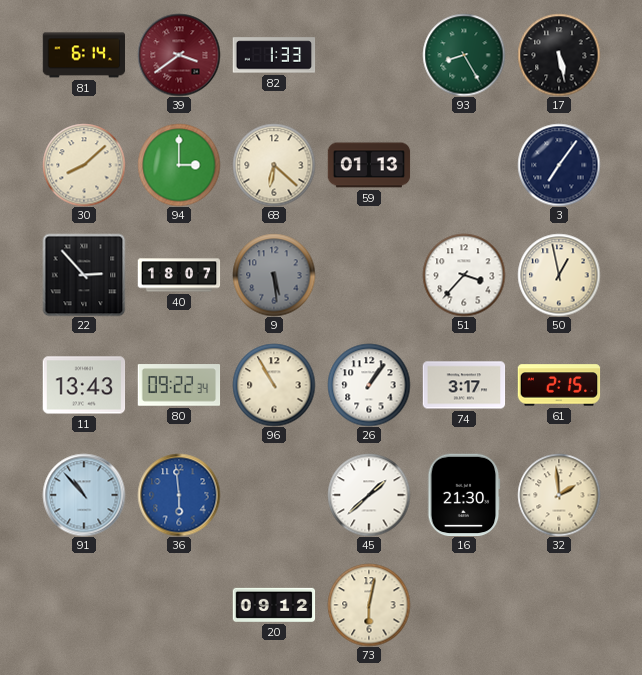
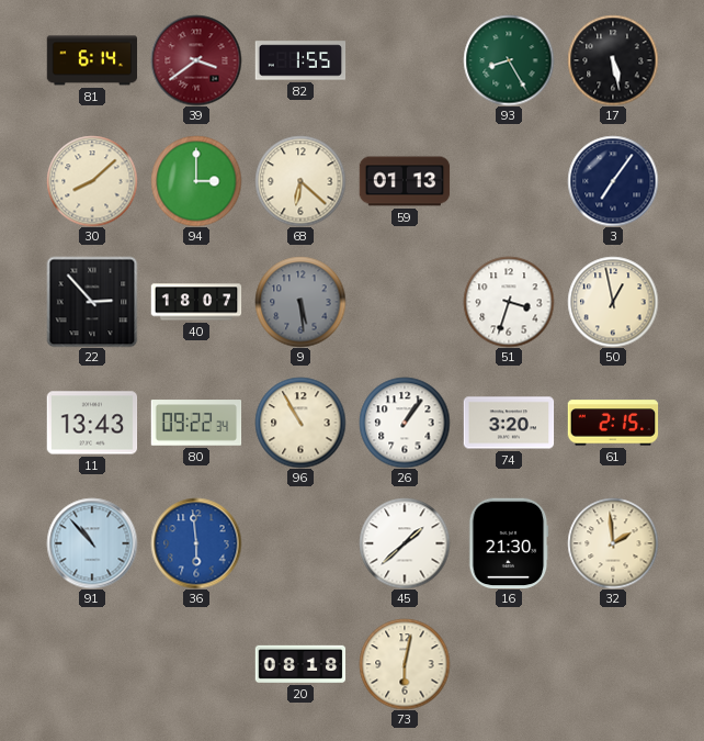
82: 1:33 -> 1:55
51: 3:37 -> 3:33
74: 3:17 -> 3:20
20: 09:12 -> 08:18
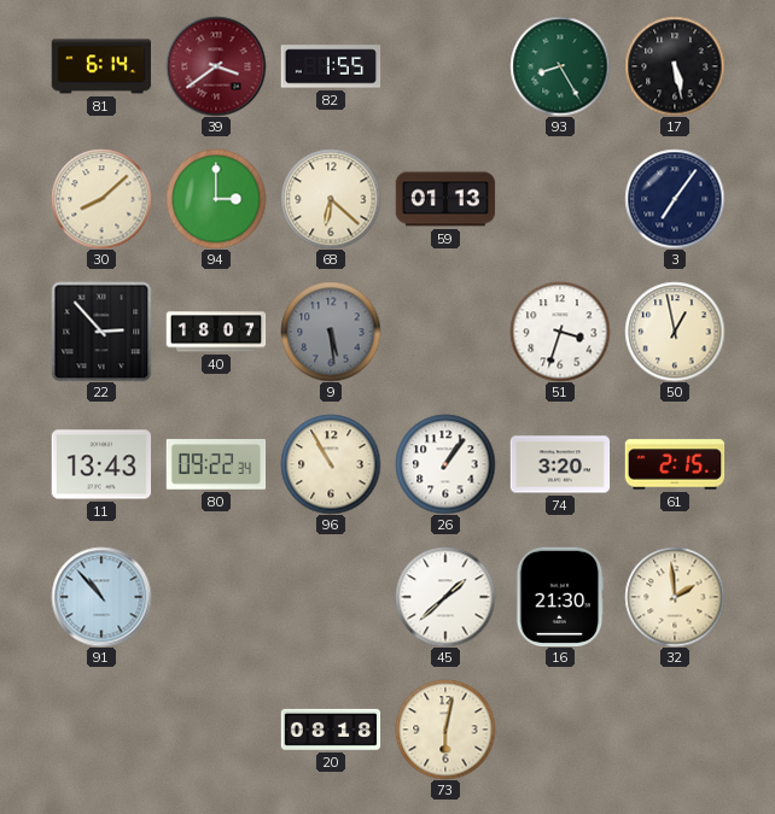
36: 5:59 -> none
